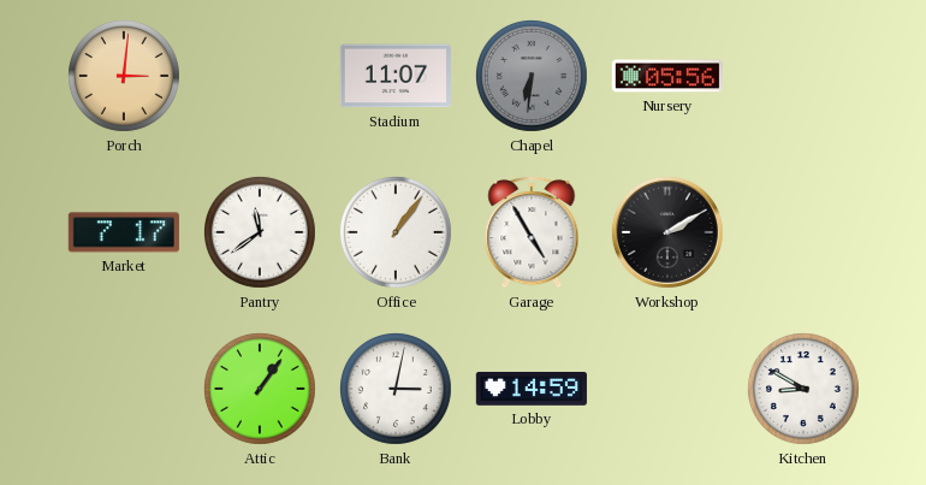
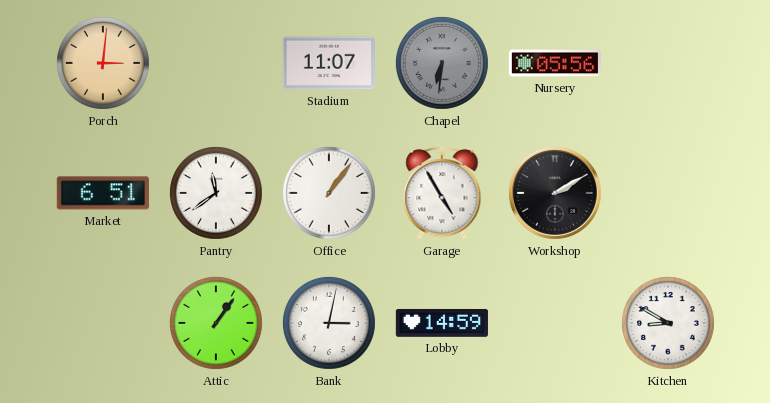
Market: 7:17 -> 6:51
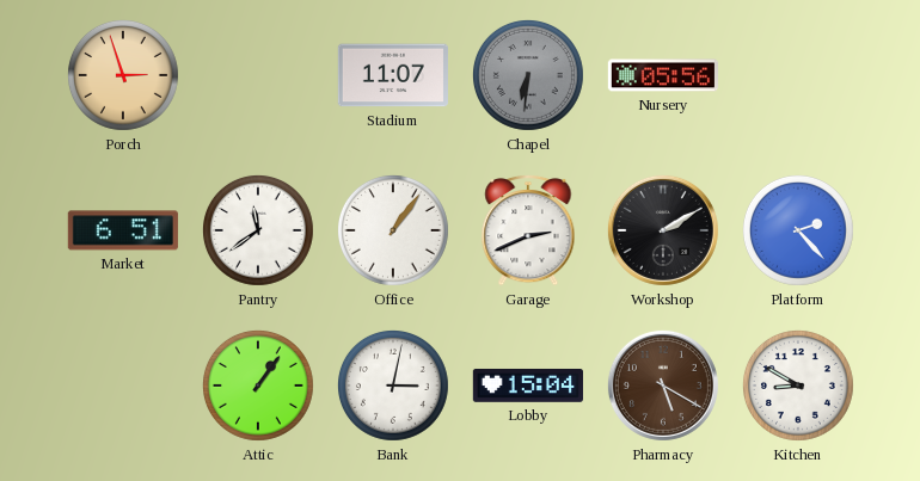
Porch: 3:01 -> 2:57
Garage: 4:55 -> 2:41
Platform: none -> 2:23
Lobby: 14:59 -> 15:04
Pharmacy: none -> 5:20
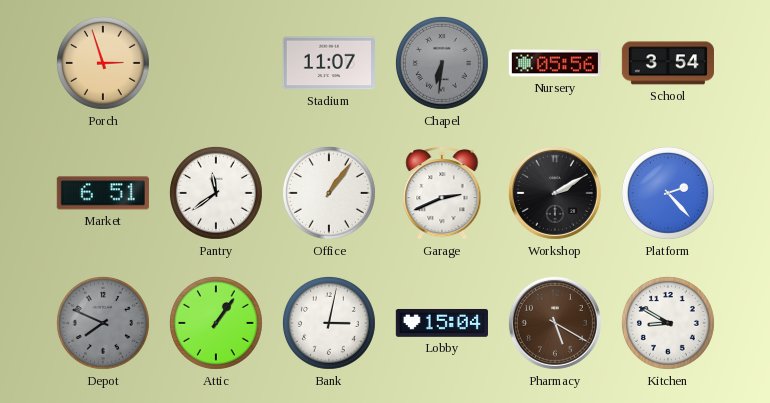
School: none -> 3:54
Depot: none -> 7:49
